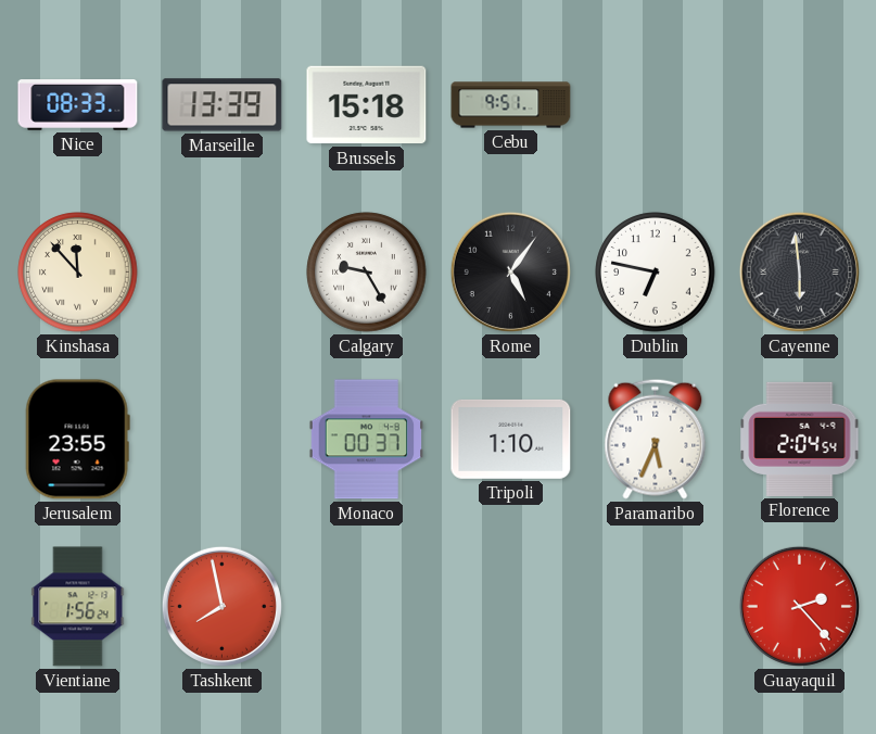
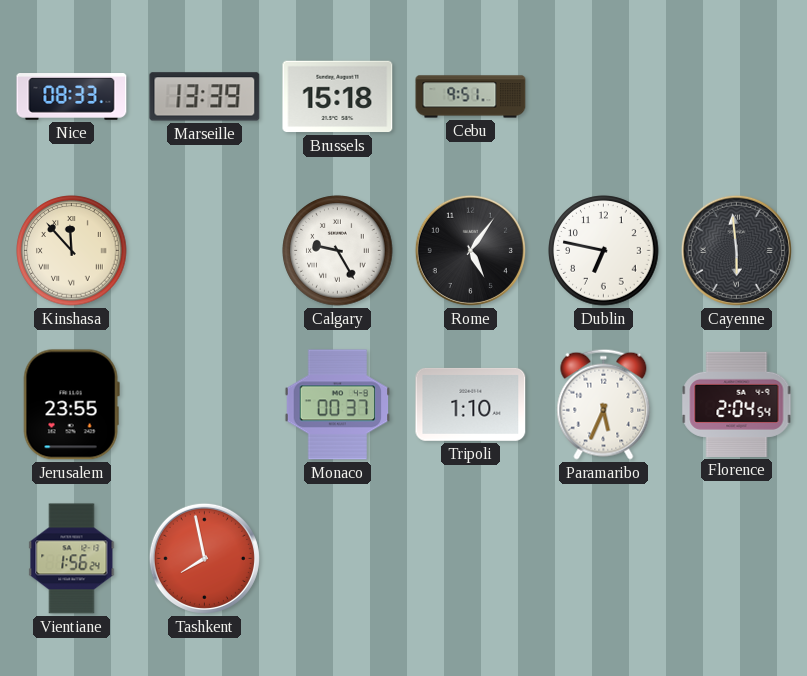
Guayaquil: 2:23 -> none
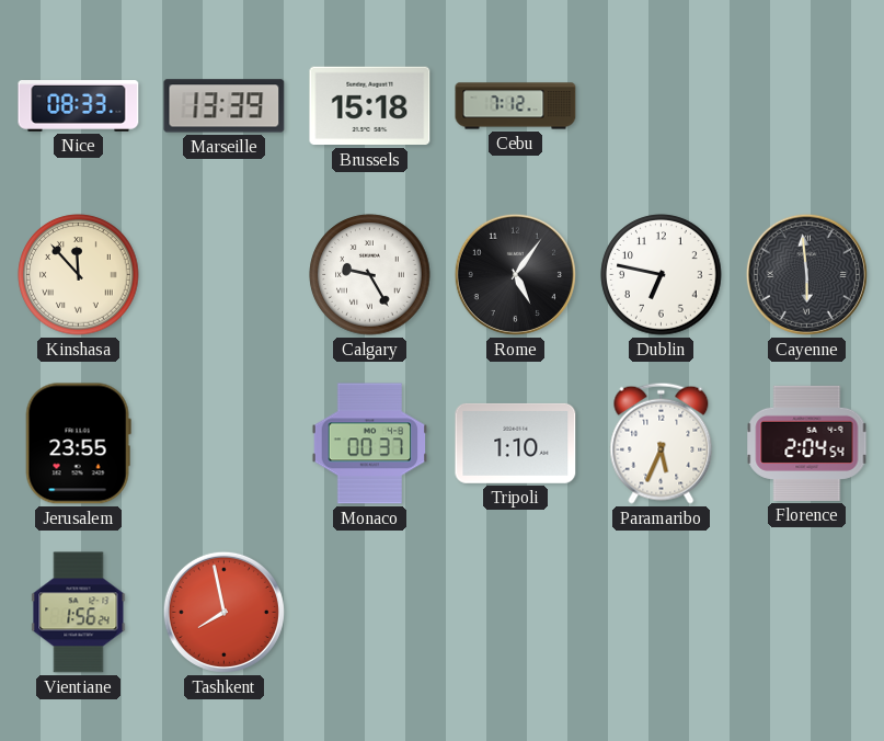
Cebu: 9:51 -> 7:12
